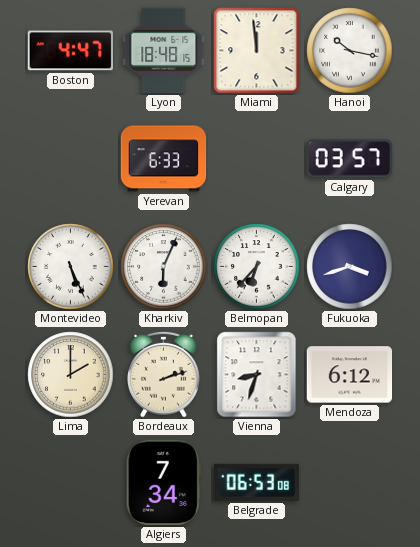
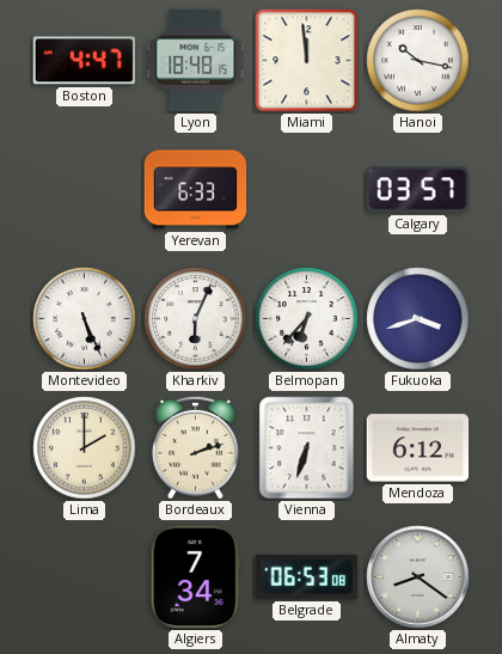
Vienna: 8:33 -> 6:33
Almaty: none -> 8:21
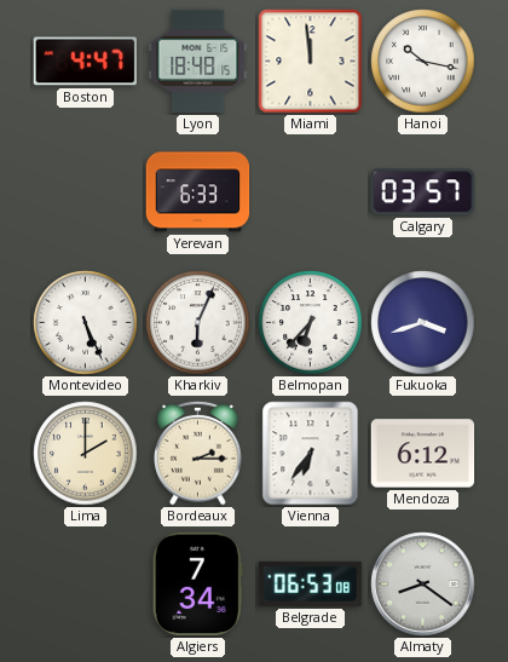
Bordeaux: 2:12 -> 2:15
Vienna: 6:33 -> 6:36
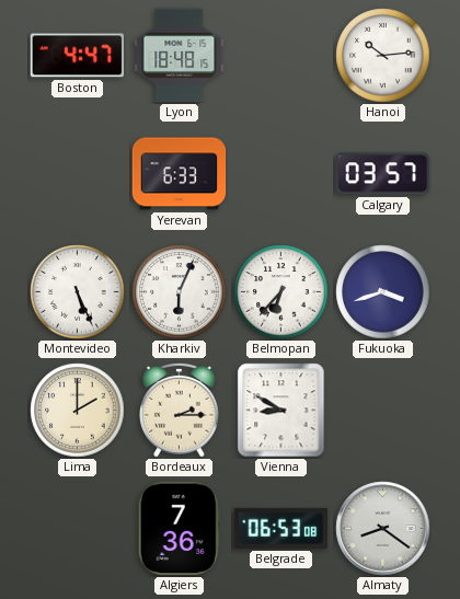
Miami: 11:59 -> none
Hanoi: 10:17 -> 10:14
Vienna: 6:36 -> 8:50
Mendoza: 6:12 -> none
Algiers: 7:34 -> 7:36
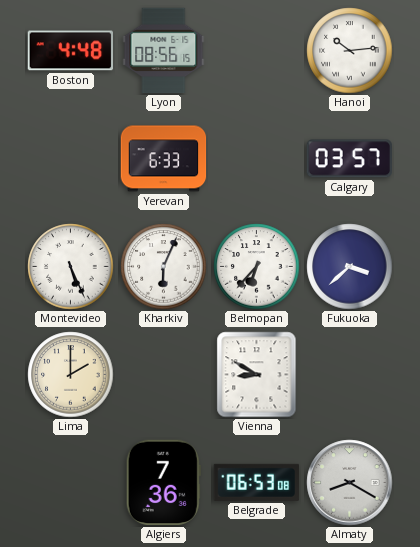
Boston: 4:47 -> 4:48
Lyon: 18:48 -> 08:56
Fukuoka: 3:42 -> 3:38
Bordeaux: 2:15 -> none
Almaty: 8:21 -> 8:20
